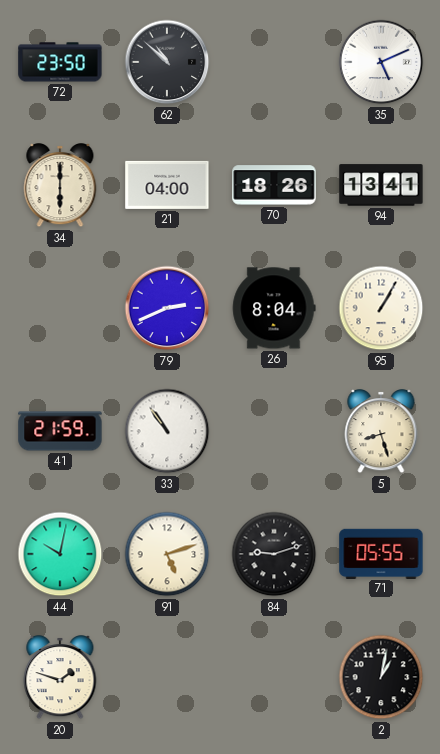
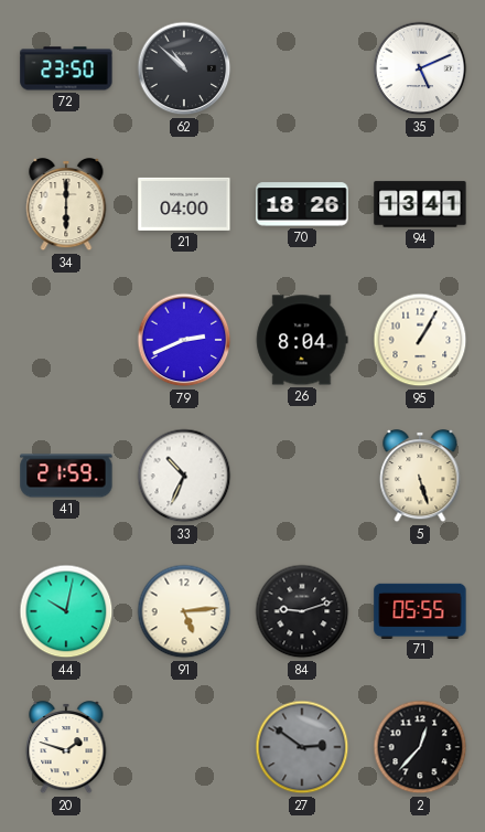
33: 10:54 -> 10:34
5: 8:27 -> 5:27
91: 5:12 -> 5:14
27: none -> 2:51
2: 1:02 -> 12:37
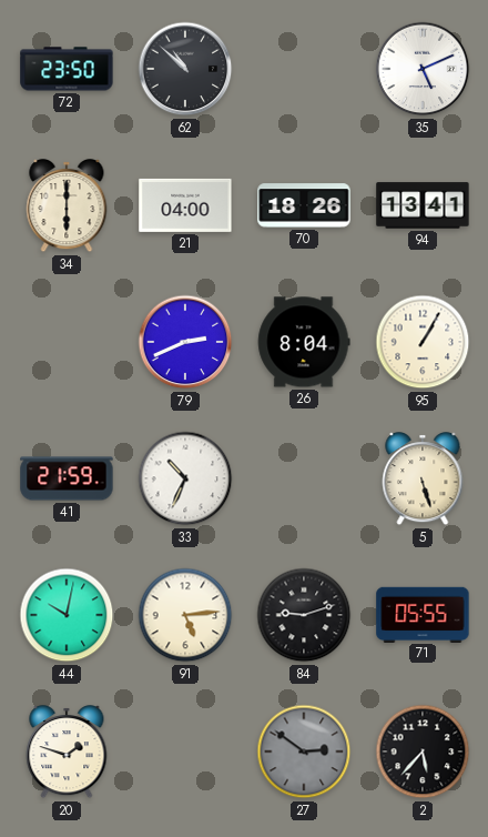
2: 12:37 -> 5:37
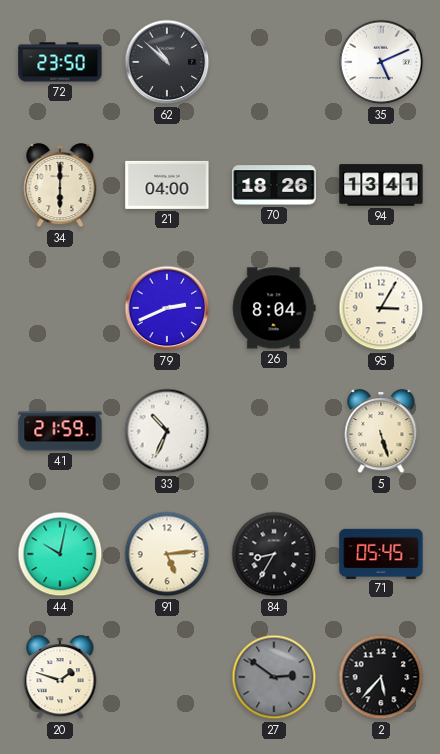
95: 1:05 -> 3:05
84: 9:12 -> 8:35
71: 05:55 -> 05:45
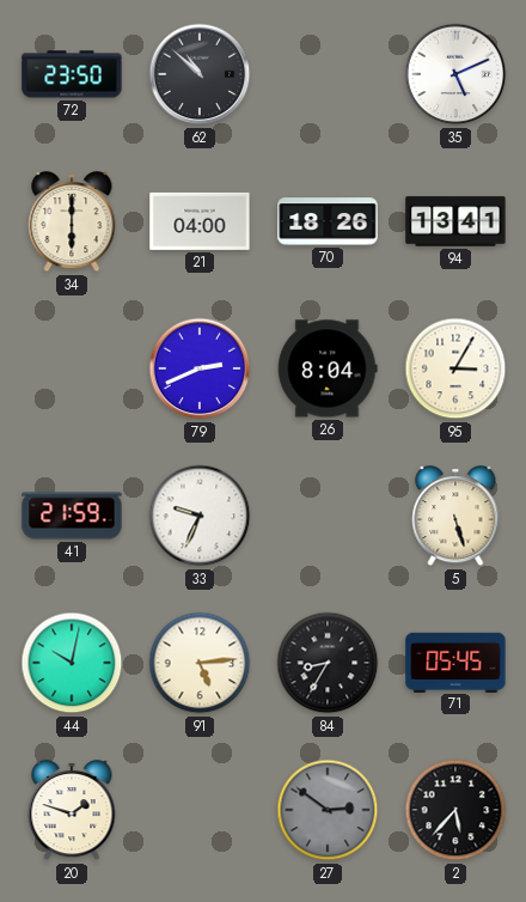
33: 10:34 -> 9:34
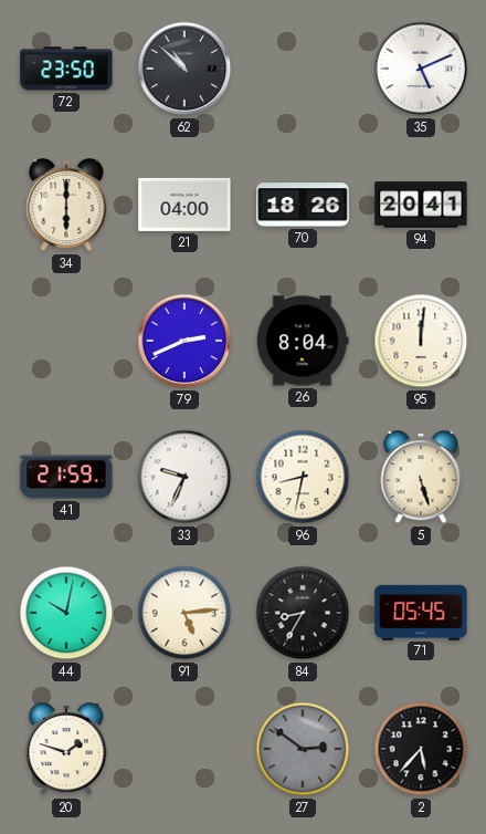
94: 13:41 -> 20:41
95: 3:05 -> 12:01
96: none -> 8:32
